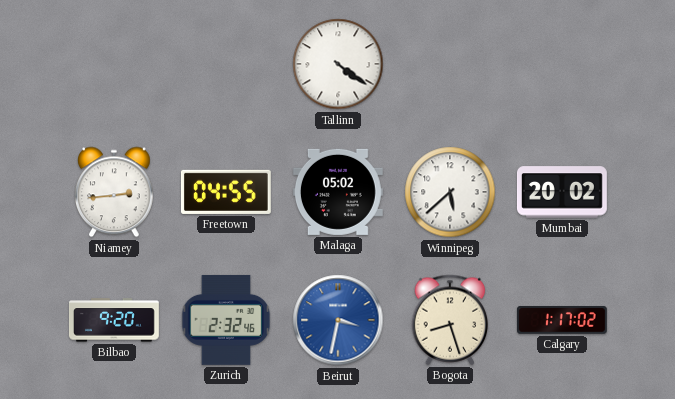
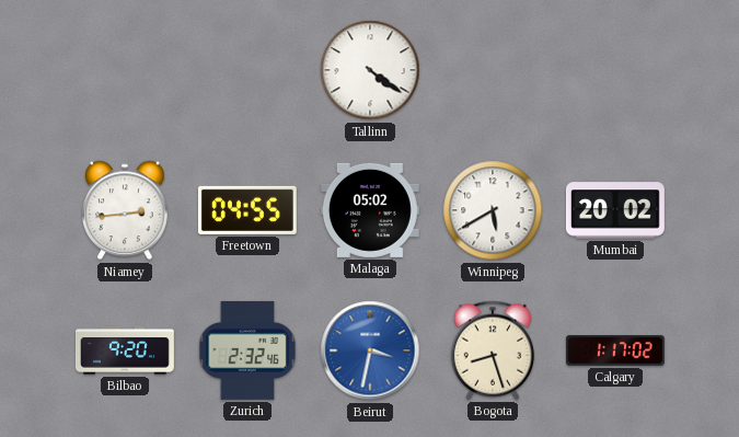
Winnipeg: 5:38 -> 5:40
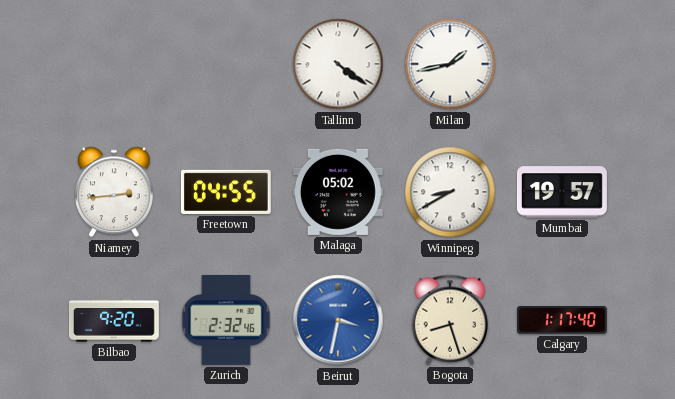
Milan: none -> 1:43
Winnipeg: 5:40 -> 8:40
Mumbai: 20:02 -> 19:57
Calgary: 1:17:02 -> 1:17:40
